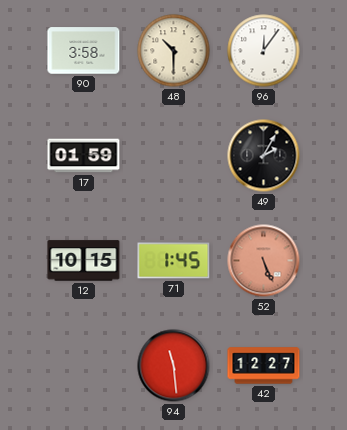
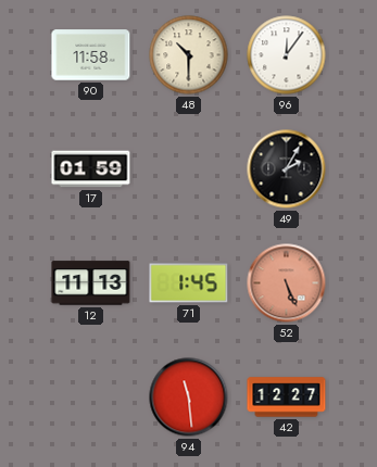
90: 3:58 -> 11:58
12: 10:15 -> 11:13
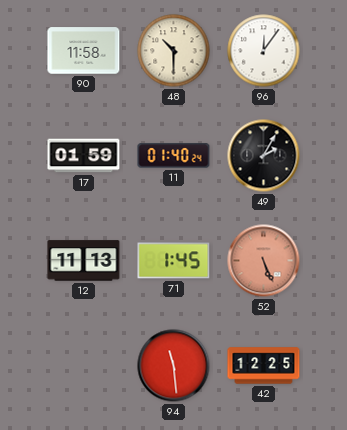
11: none -> 01:40
42: 12:27 -> 12:25
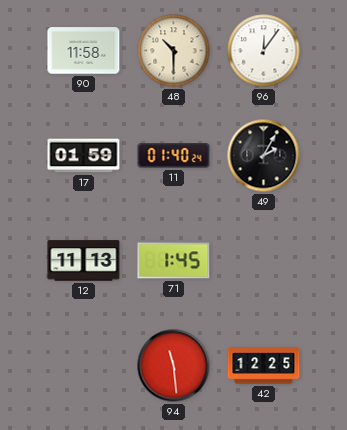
52: 5:26 -> none
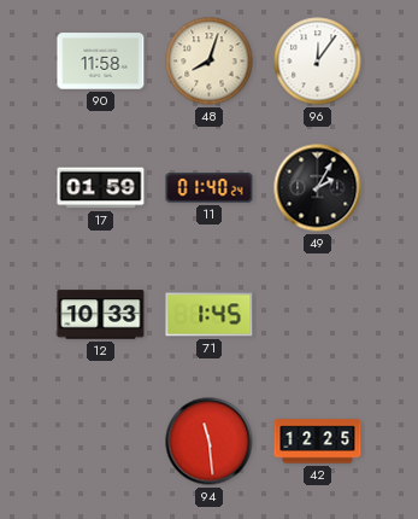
48: 10:30 -> 8:03
12: 11:13 -> 10:33
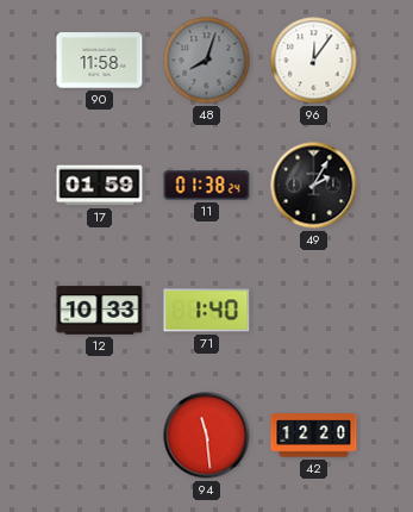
48 dial: cream -> grey
11: 01:40 -> 01:38
71: 1:45 -> 1:40
42: 12:25 -> 12:20
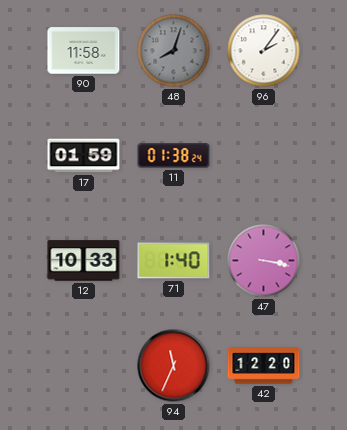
96: 12:06 -> 2:06
49: 2:05 -> none
47: none -> 3:17
94: 11:29 -> 11:34
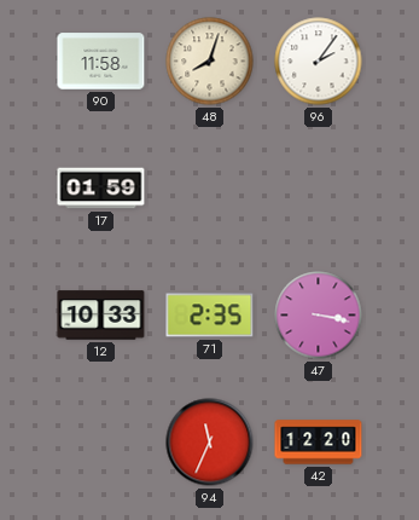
48 dial: grey -> cream
11: 01:38 -> none
71: 1:40 -> 2:35
